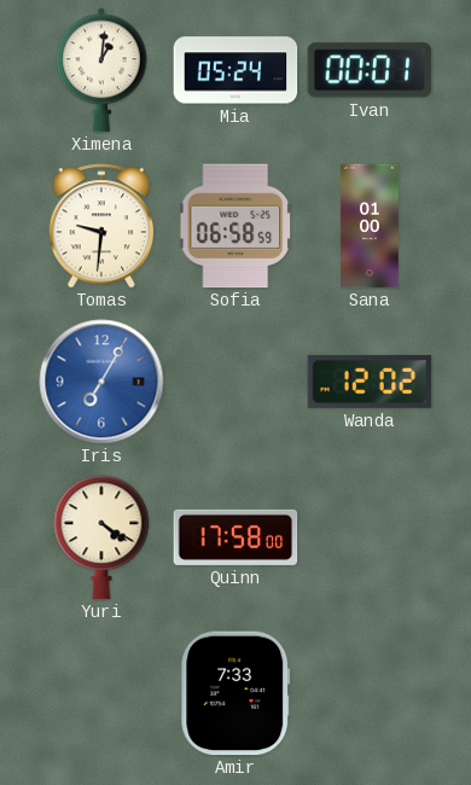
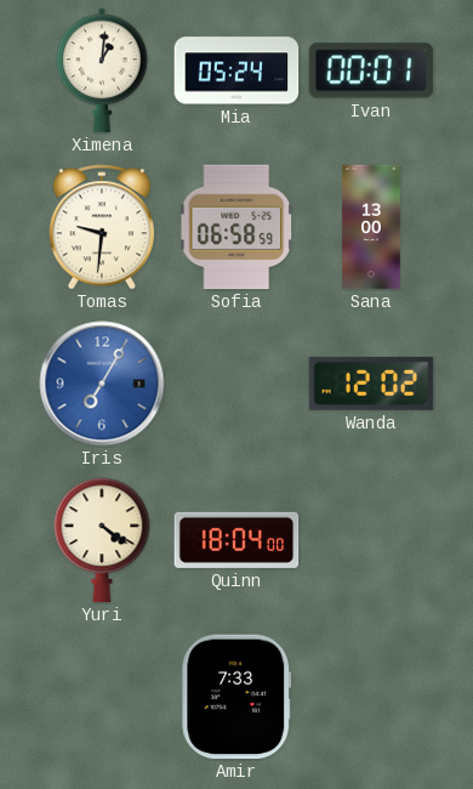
Sana: 01:00 -> 13:00
Quinn: 17:58 -> 18:04
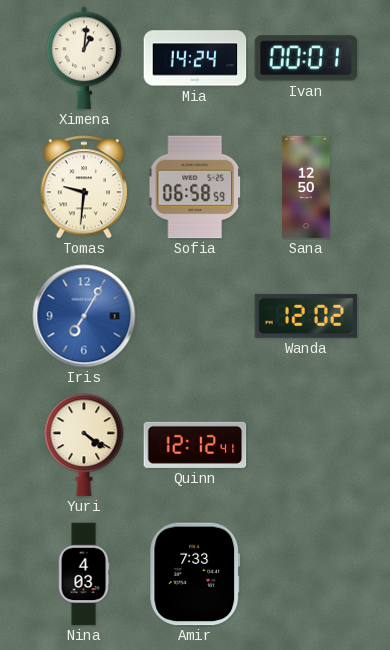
Mia: 05:24 -> 14:24
Sana: 13:00 -> 12:50
Quinn: 18:04 -> 12:12
Nina: none -> 4:03
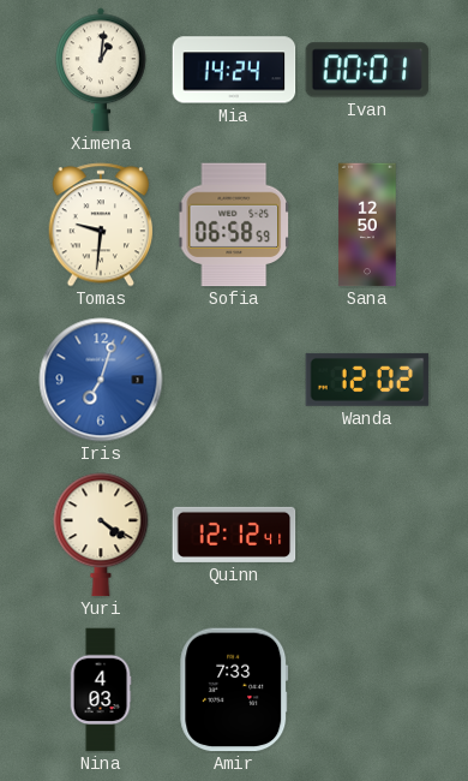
Iris: 7:05 -> 7:03
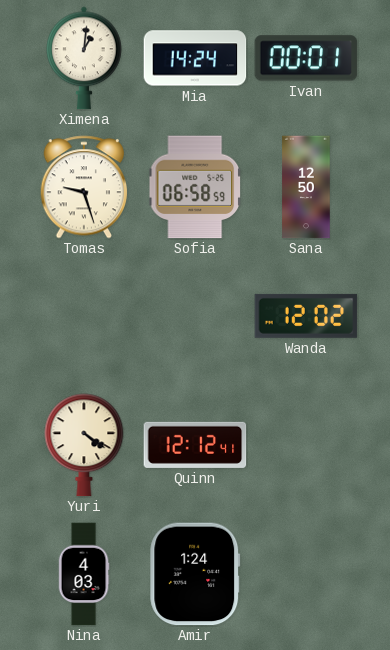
Tomas: 9:31 -> 9:27
Iris: 7:03 -> none
Amir: 7:33 -> 1:24
